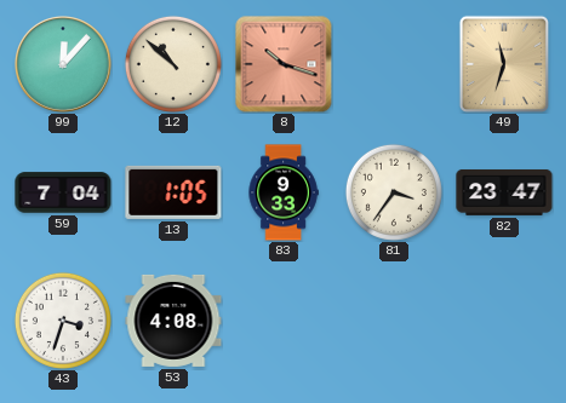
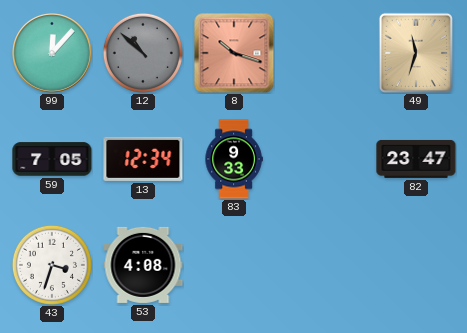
12 dial: cream -> grey
59: 7:04 -> 7:05
13: 1:05 -> 12:34
81: 3:36 -> none
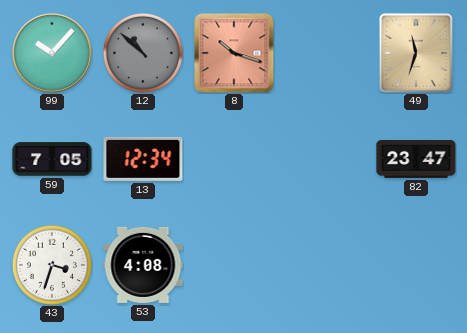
99: 12:07 -> 10:07
83: 9:33 -> none
